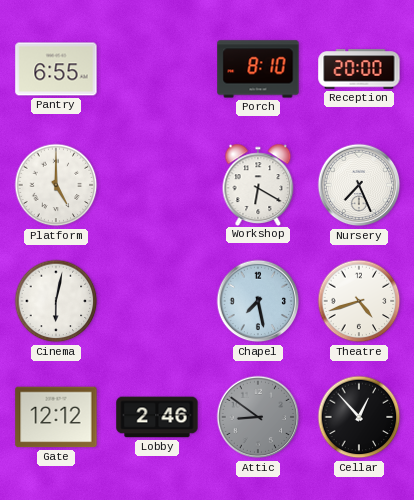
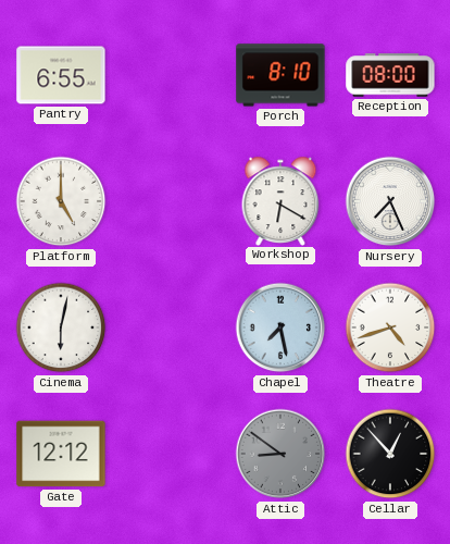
Reception: 20:00 -> 08:00
Lobby: 2:46 -> none
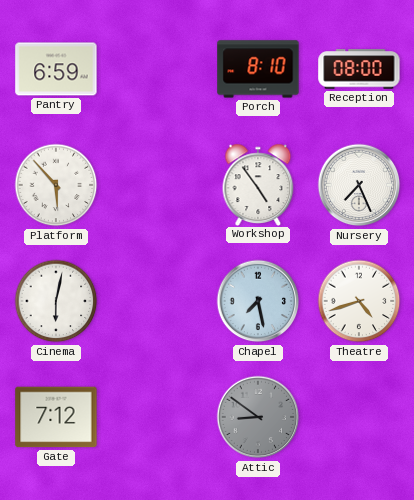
Pantry: 6:55 -> 6:59
Platform: 5:00 -> 5:53
Workshop: 6:20 -> 4:54
Gate: 12:12 -> 7:12
Cellar: 12:53 -> none
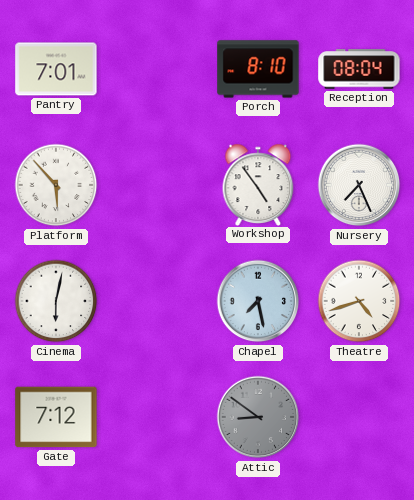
Pantry: 6:59 -> 7:01
Reception: 08:00 -> 08:04
